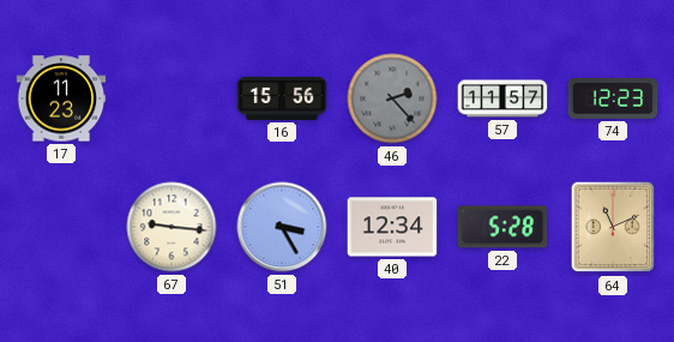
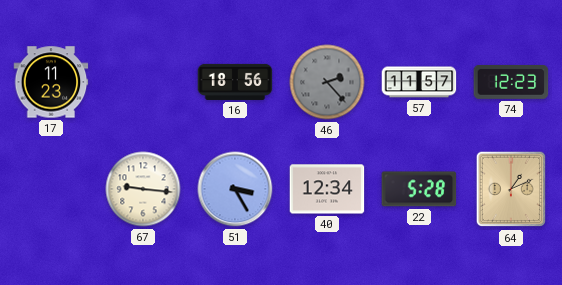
16: 15:56 -> 18:56
64: 11:11 -> 1:11
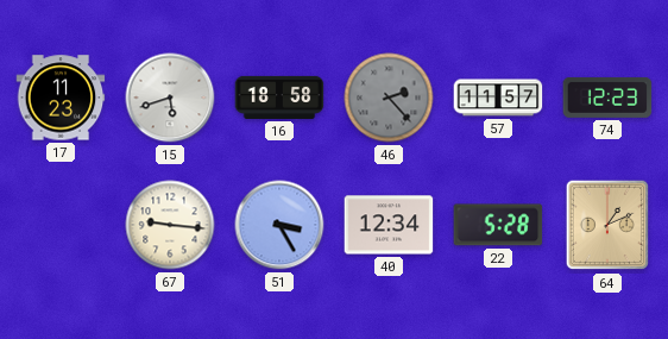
15: none -> 5:42
16: 18:56 -> 18:58
